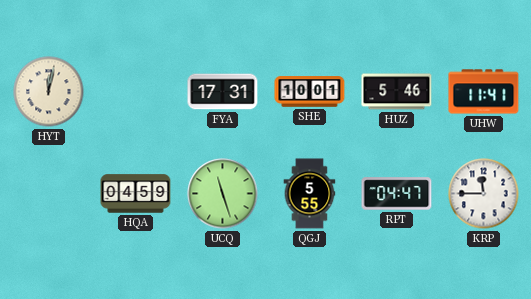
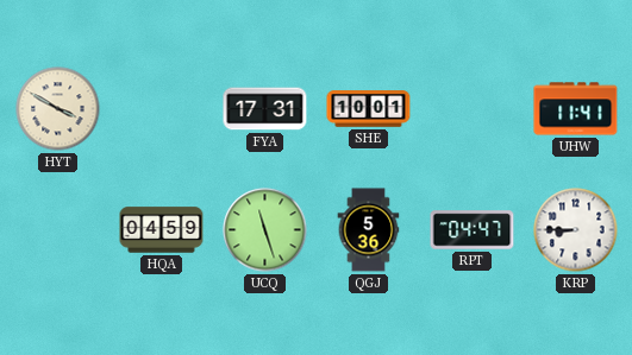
HYT: 12:02 -> 3:50
HUZ: 5:46 -> none
QGJ: 5:55 -> 5:36
KRP: 11:45 -> 8:45
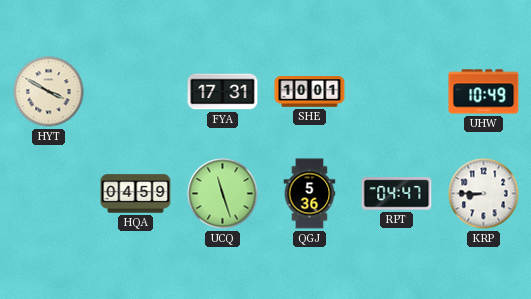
UHW: 11:41 -> 10:49
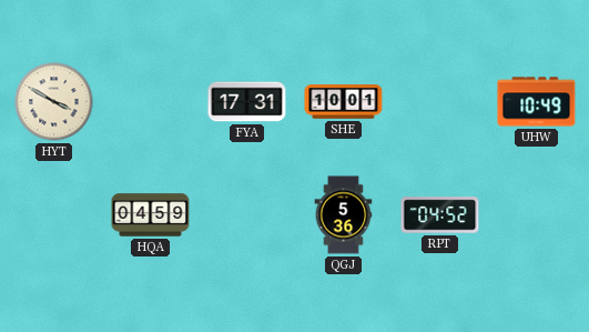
UCQ: 11:27 -> none
RPT: 04:47 -> 04:52
KRP: 8:45 -> none
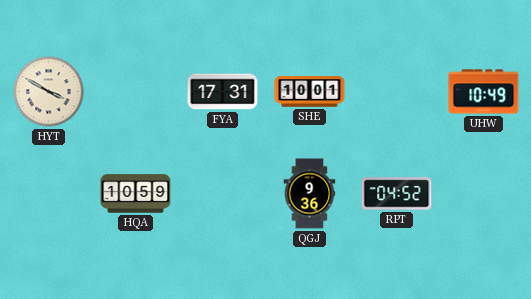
HQA: 04:59 -> 10:59
QGJ: 5:36 -> 9:36
